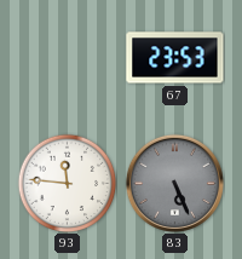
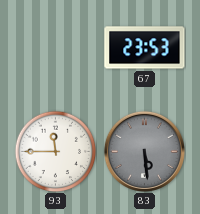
93: 11:46 -> 11:45
83: 5:26 -> 5:29
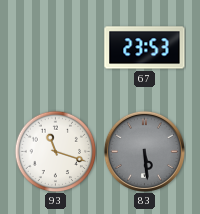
93: 11:45 -> 11:18
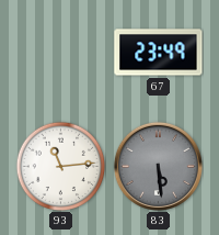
67: 23:53 -> 23:49
93: 11:18 -> 11:14
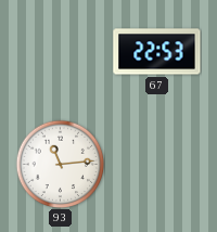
67: 23:49 -> 22:53
83: 5:29 -> none
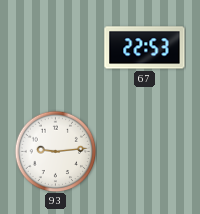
93: 11:14 -> 9:14
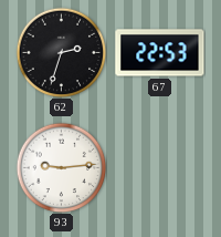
62: none -> 2:33
